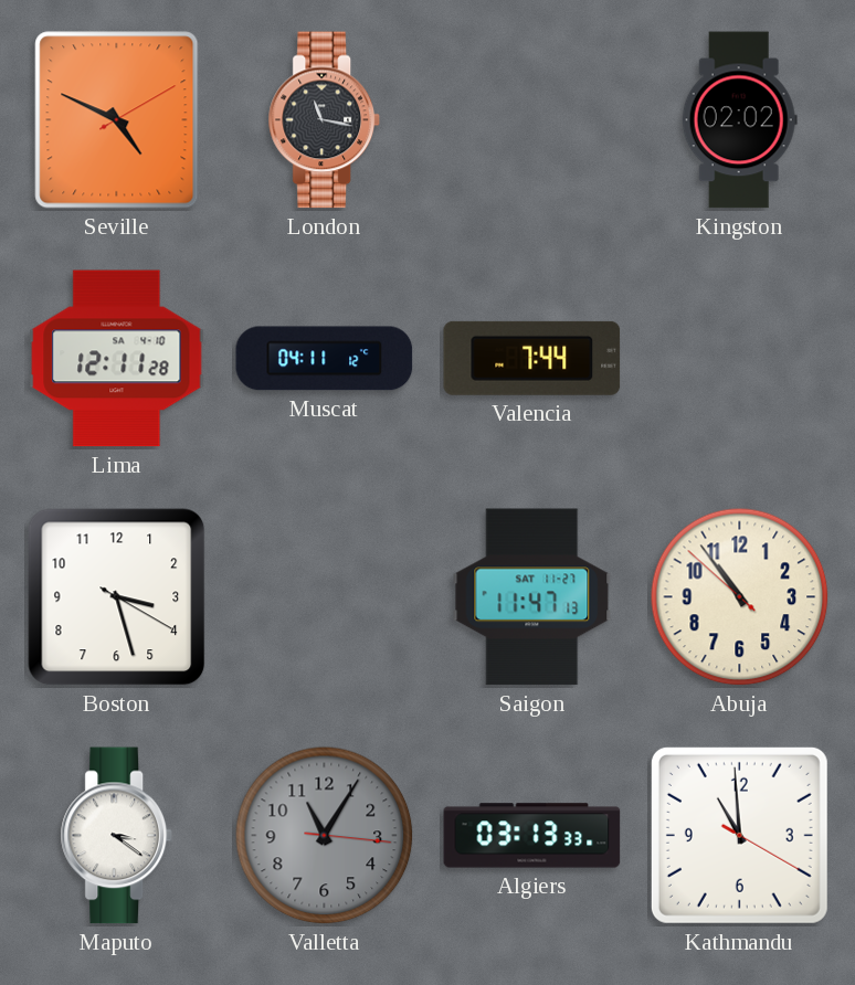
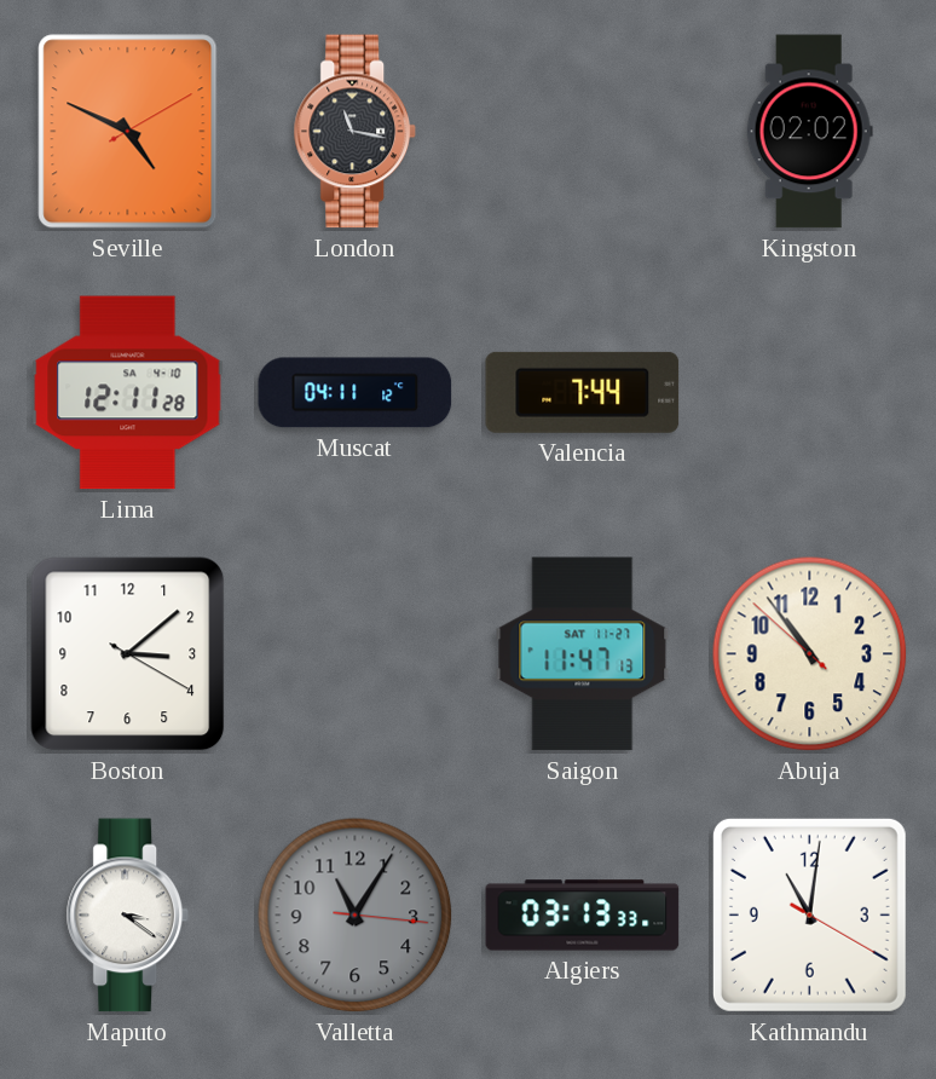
Boston: 3:27 -> 3:08
Kathmandu: 10:59 -> 11:01
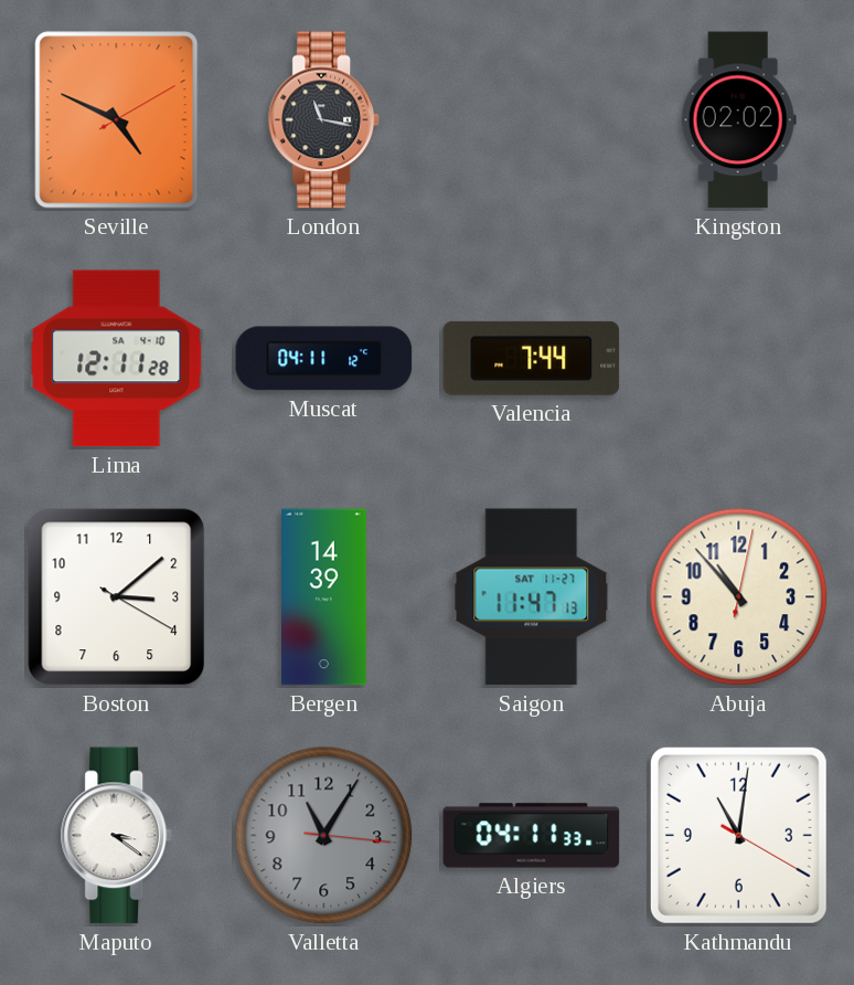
Bergen: none -> 14:39
Abuja: 10:53:52 -> 10:53:02
Algiers: 03:13 -> 04:11
